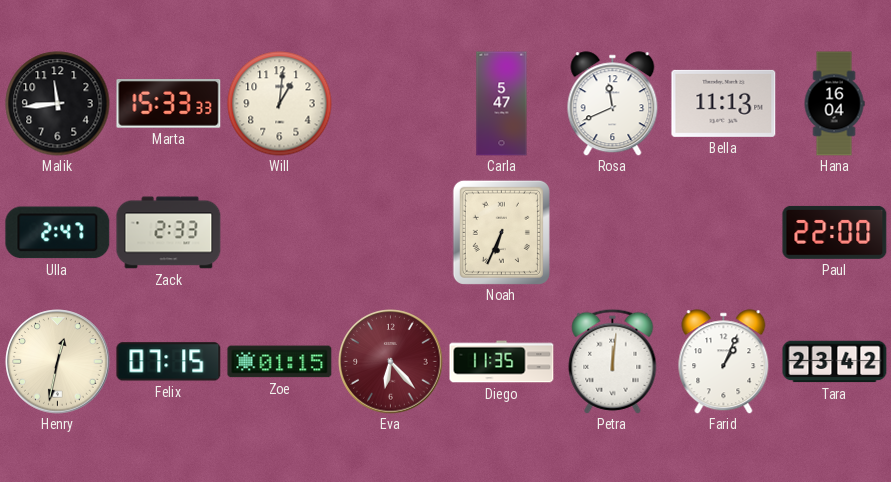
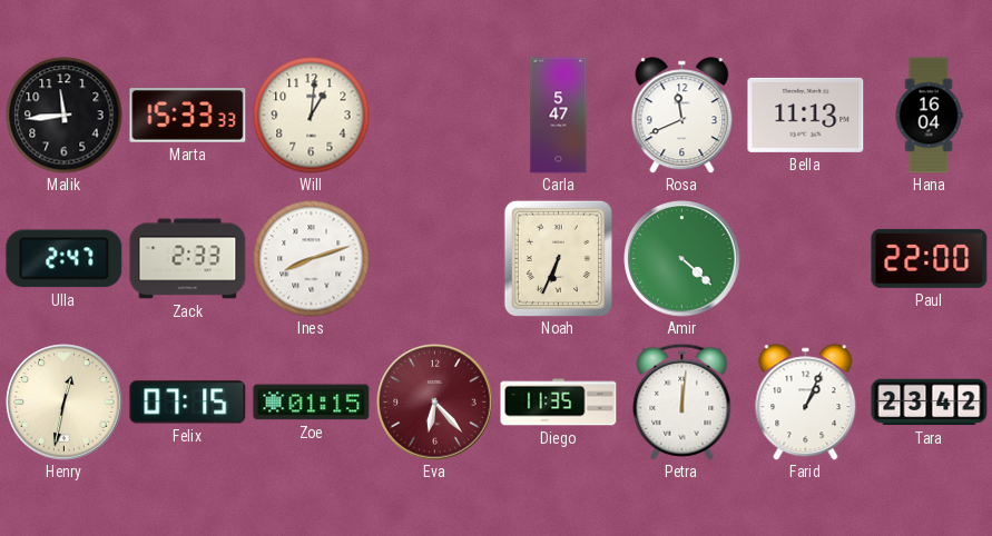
Ines: none -> 8:12
Amir: none -> 4:22
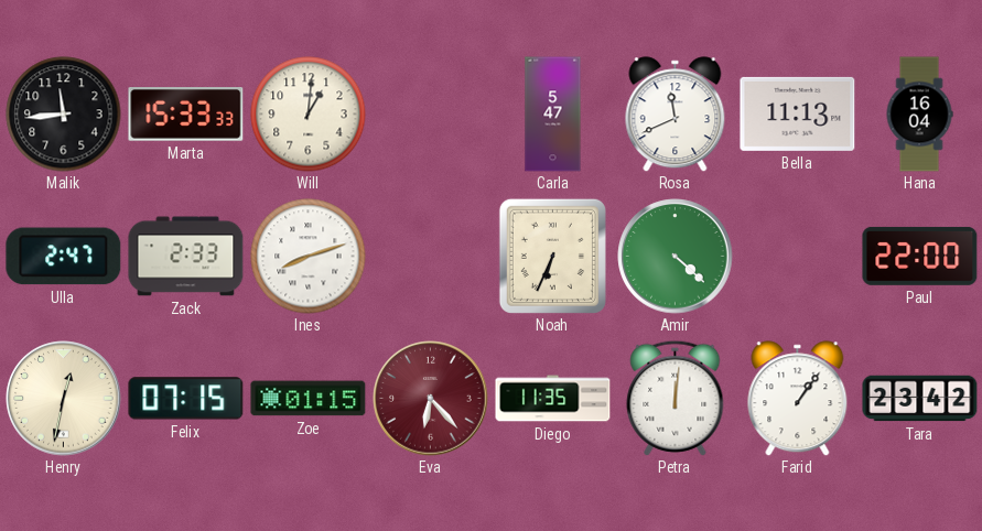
Farid: 1:04 -> 1:06
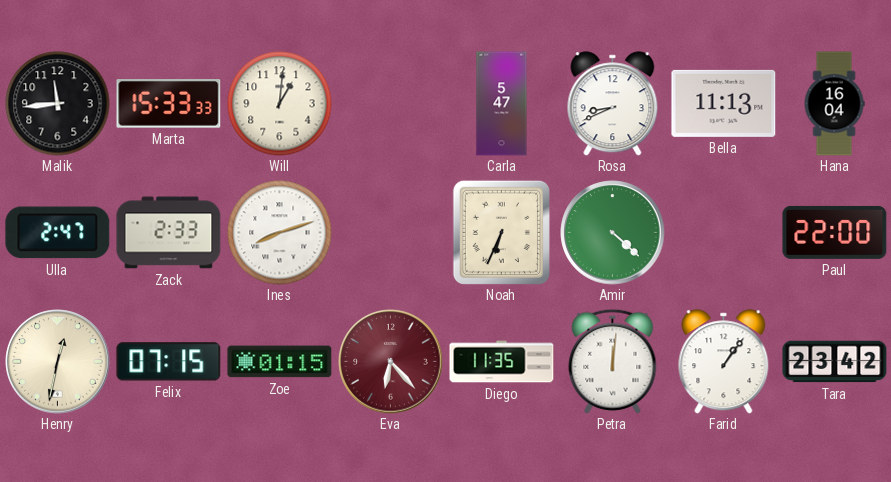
Rosa: 11:41 -> 8:41
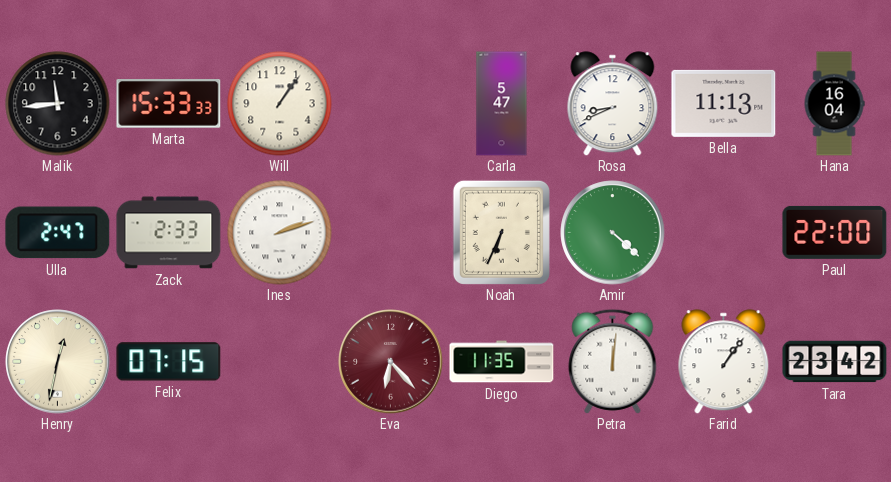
Will: 1:01 -> 1:06
Ines: 8:12 -> 2:12
Zoe: 01:15 -> none
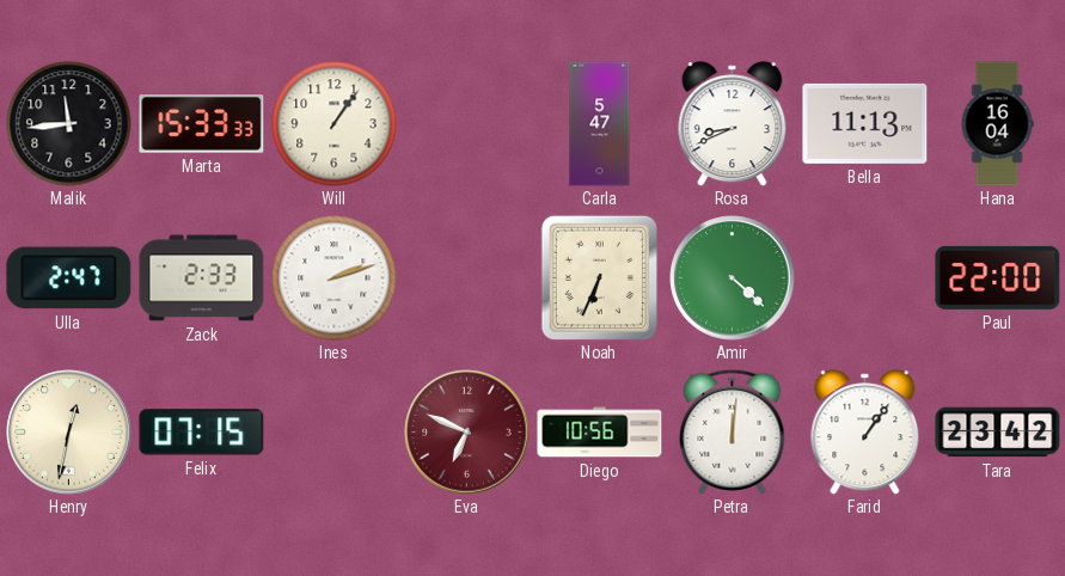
Eva: 6:23 -> 6:49
Diego: 11:35 -> 10:56
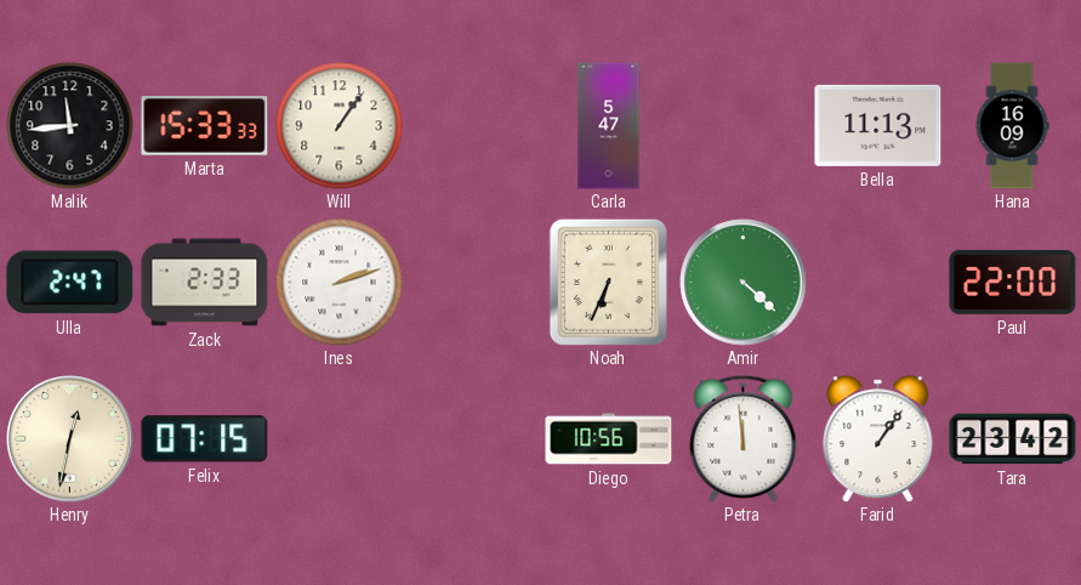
Rosa: 8:41 -> none
Hana: 16:04 -> 16:09
Eva: 6:49 -> none
Petra: 12:01 -> 11:59
